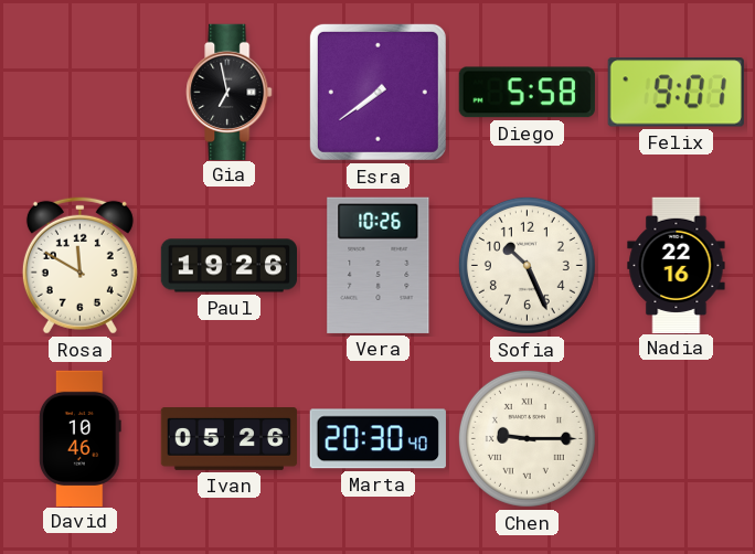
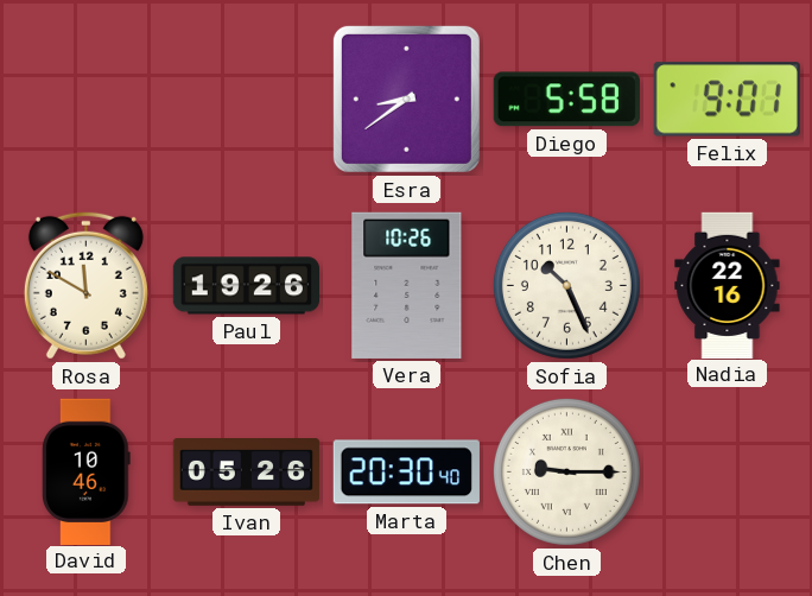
Gia: 6:58 -> none
Esra: 7:39 -> 8:39
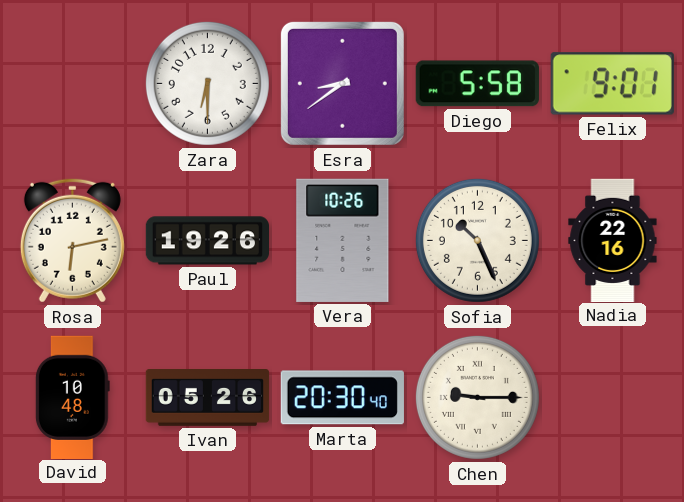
Zara: none -> 6:30
Rosa: 11:50 -> 6:13
David: 10:46 -> 10:48
